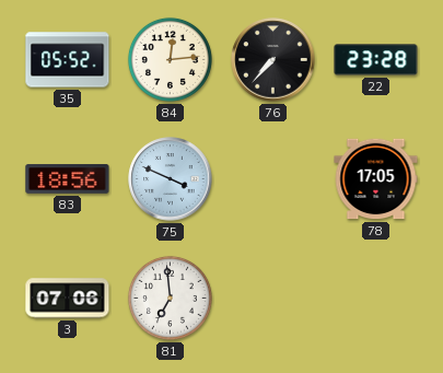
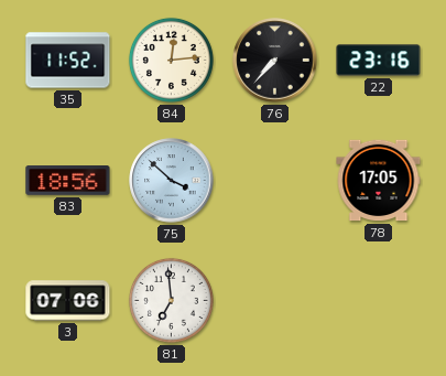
35: 05:52 -> 11:52
22: 23:28 -> 23:16
75: 3:49 -> 3:52
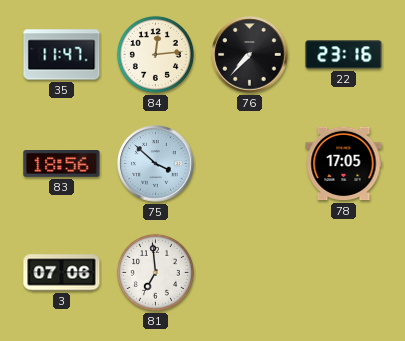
35: 11:52 -> 11:47
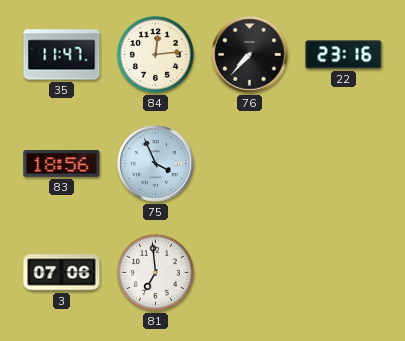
75: 3:52 -> 3:56
78: 17:05 -> none
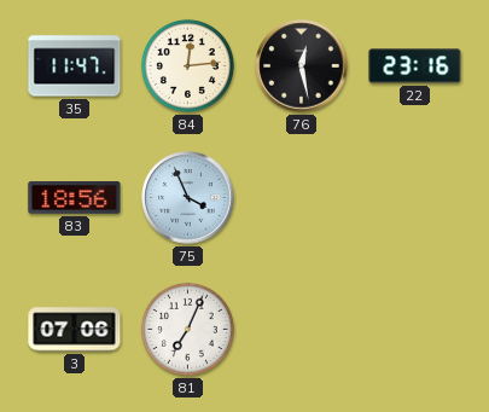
76: 7:37 -> 12:28
81: 6:59 -> 7:04
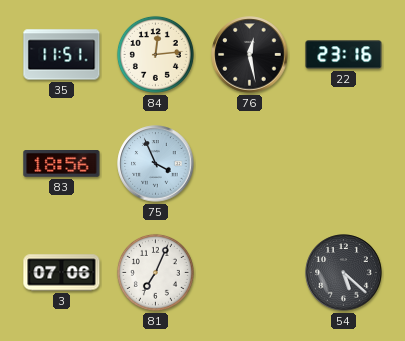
35: 11:47 -> 11:51
54: none -> 5:22
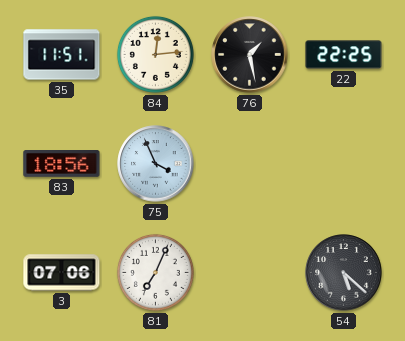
76: 12:28 -> 1:28
22: 23:16 -> 22:25
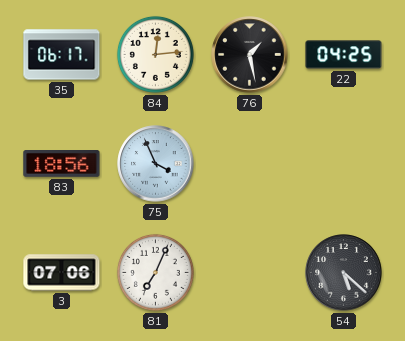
35: 11:51 -> 06:17
22: 22:25 -> 04:25
